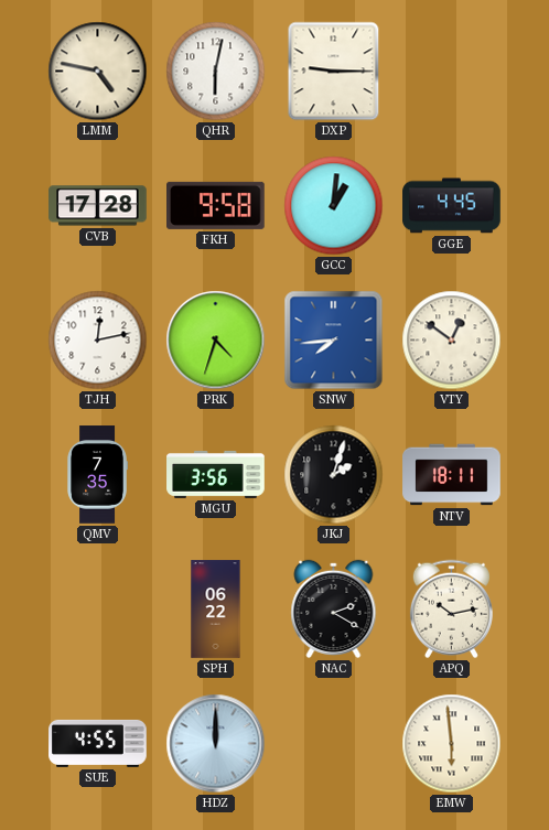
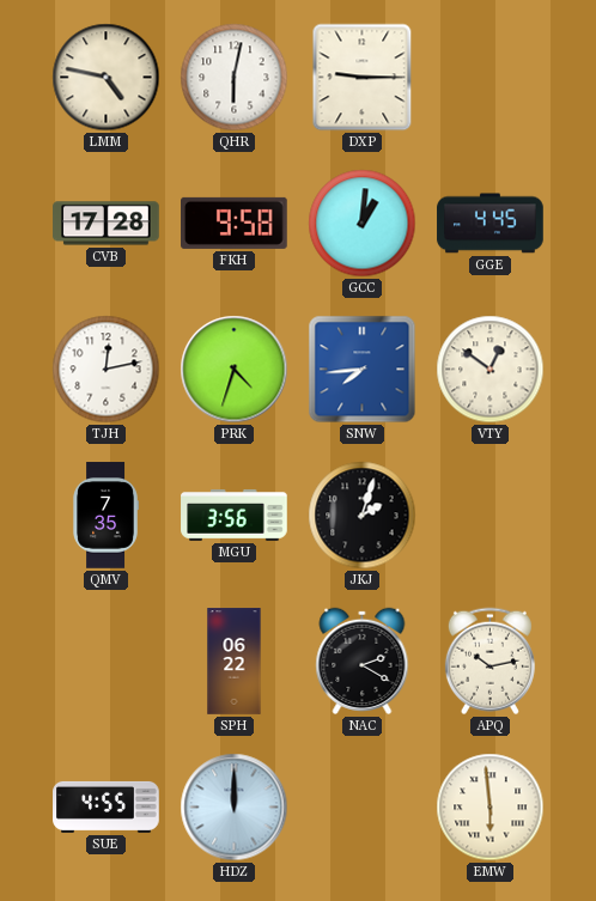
NTV: 18:11 -> none
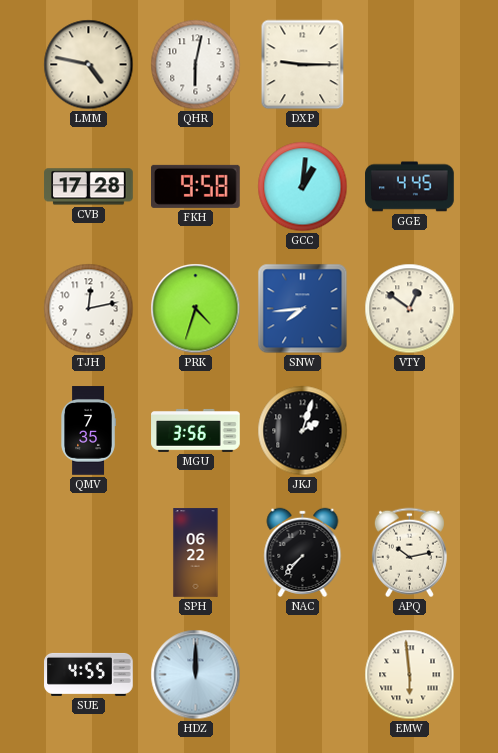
NAC: 2:20 -> 7:37
